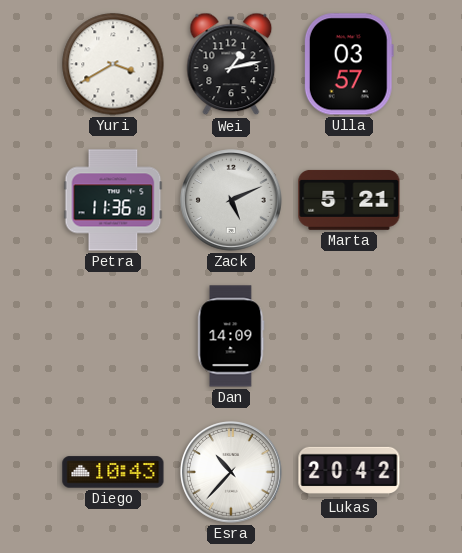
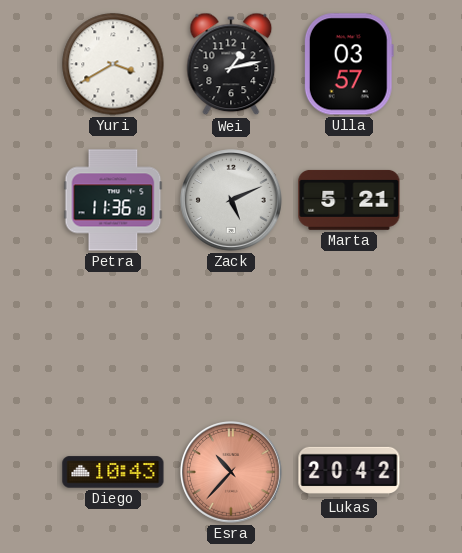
Dan: 14:09 -> none
Esra dial: white -> salmon
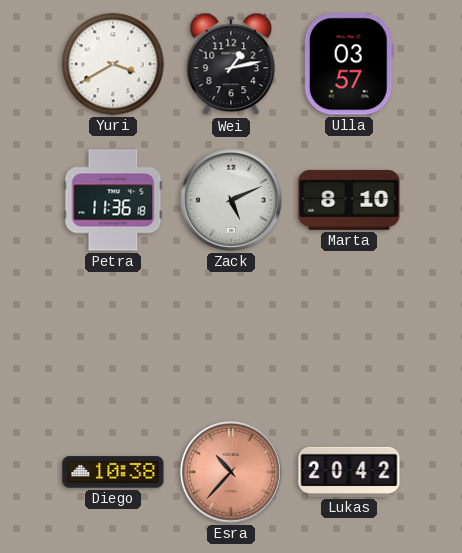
Marta: 5:21 -> 8:10
Diego: 10:43 -> 10:38
